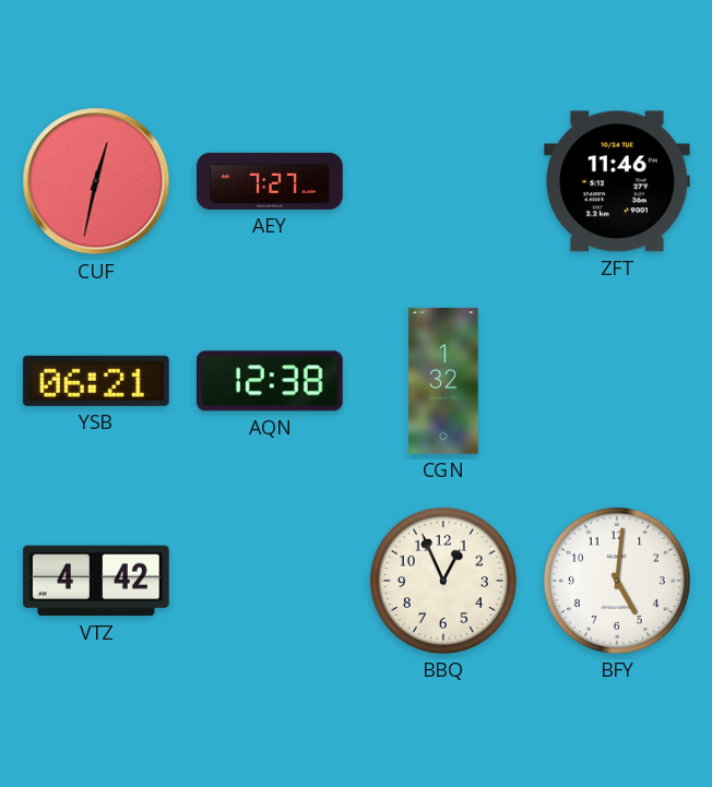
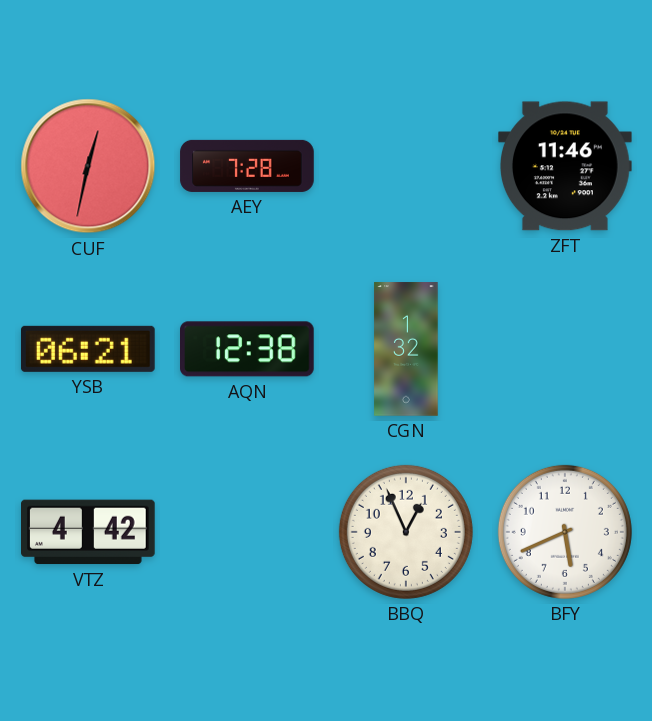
AEY: 7:27 -> 7:28
BFY: 5:01 -> 5:41
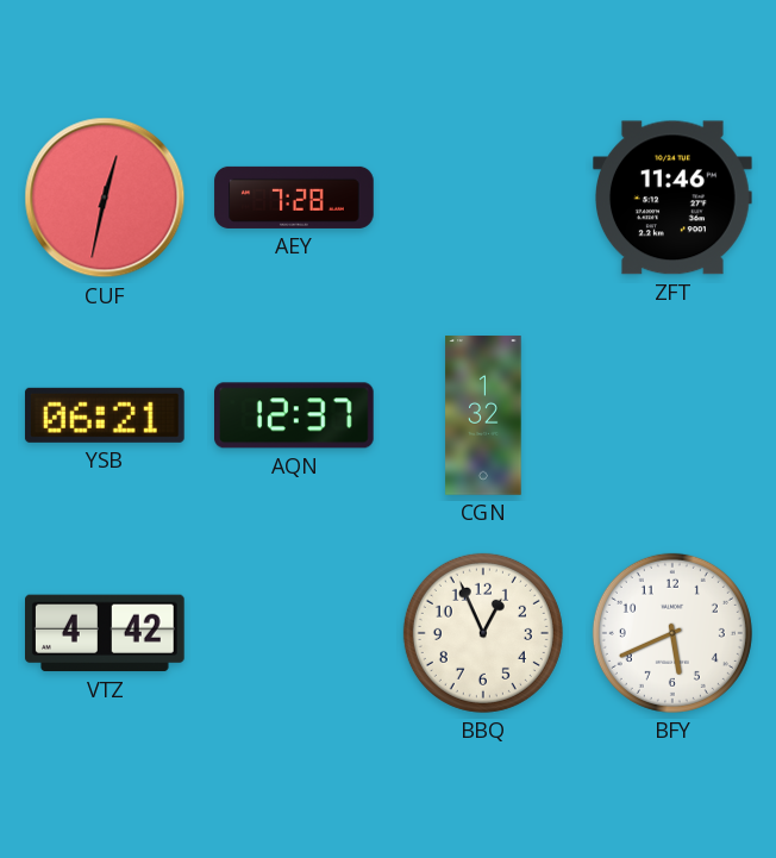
AQN: 12:38 -> 12:37
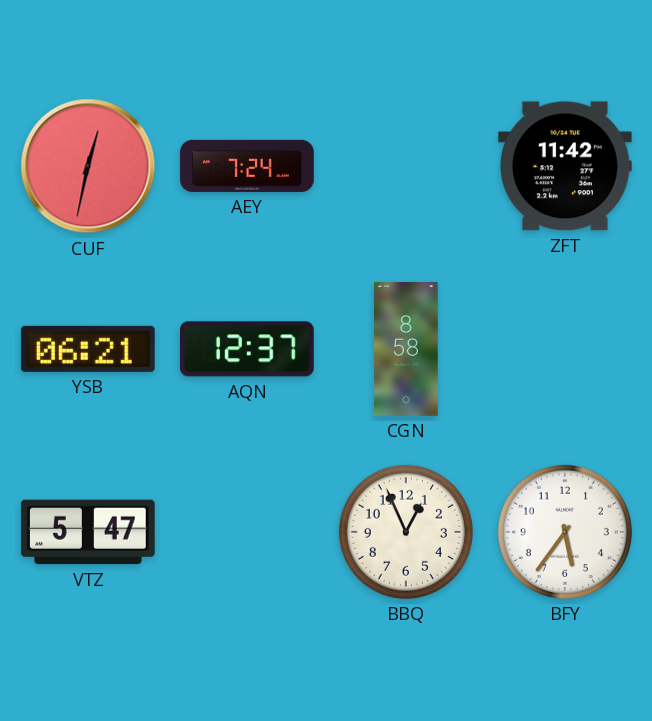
AEY: 7:28 -> 7:24
ZFT: 11:46 -> 11:42
CGN: 1:32 -> 8:58
VTZ: 4:42 -> 5:47
BFY: 5:41 -> 5:36
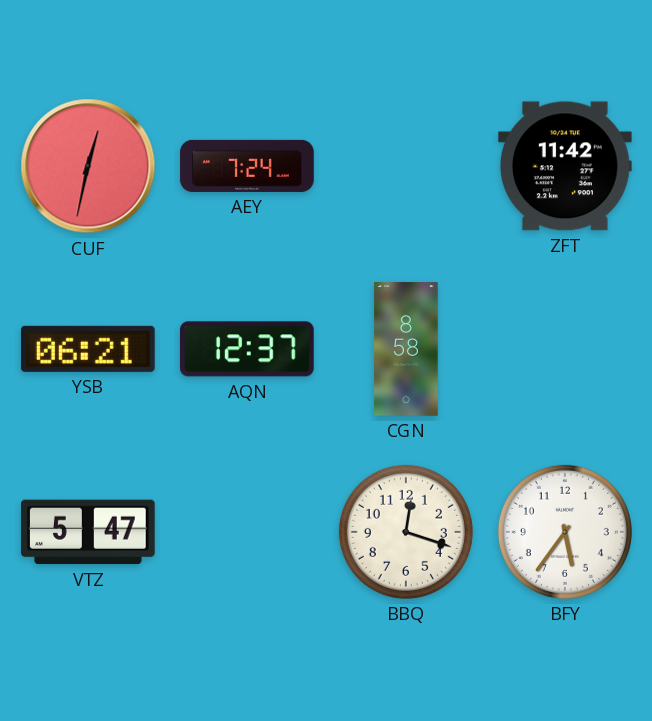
BBQ: 12:56 -> 12:18
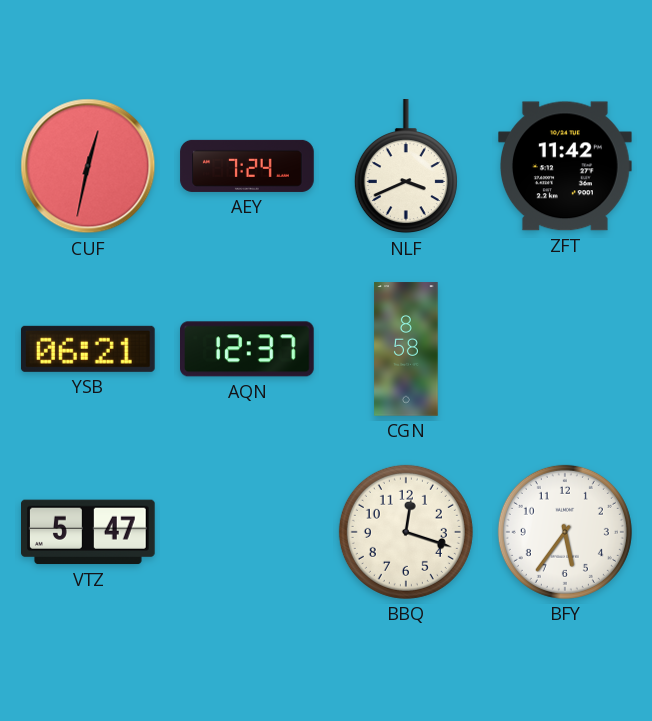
NLF: none -> 3:41
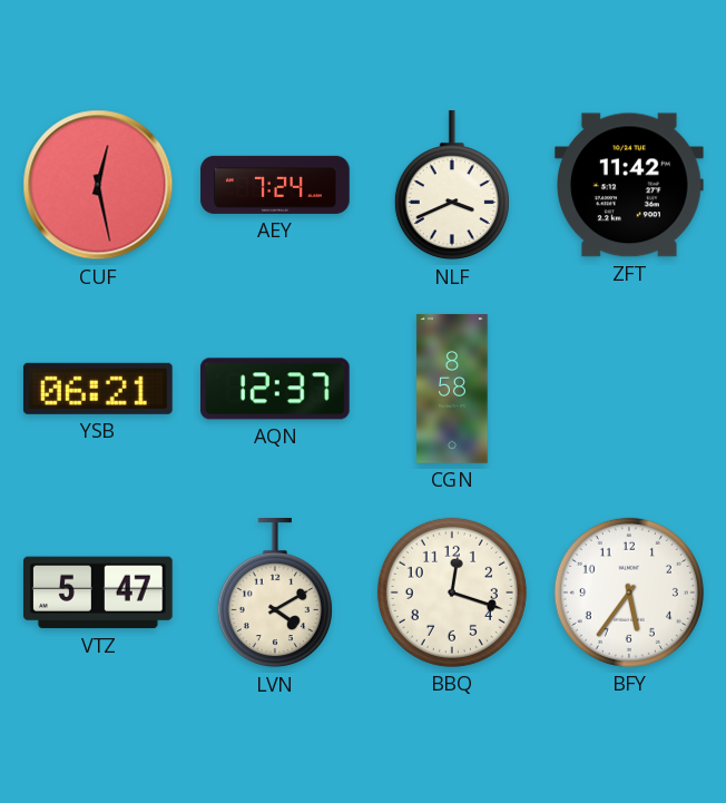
CUF: 12:32 -> 12:28
LVN: none -> 4:10
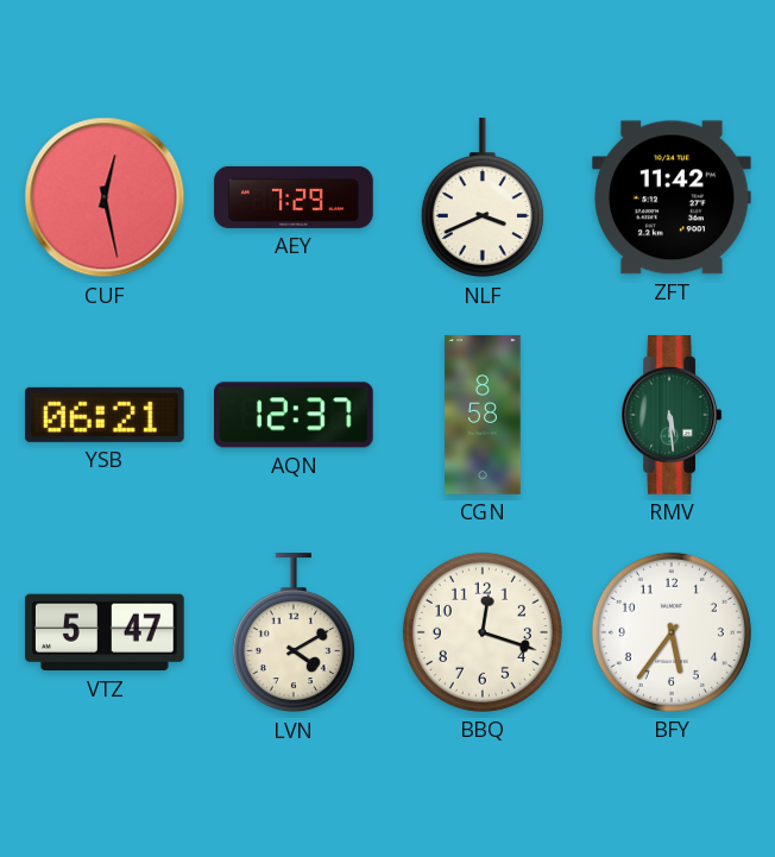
AEY: 7:24 -> 7:29
RMV: none -> 5:29
